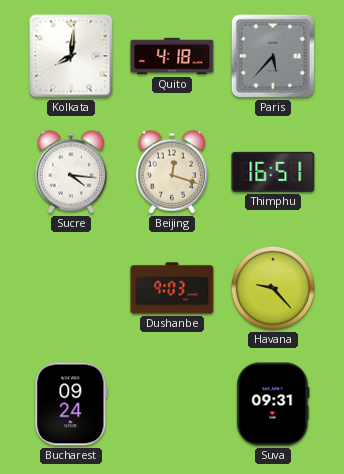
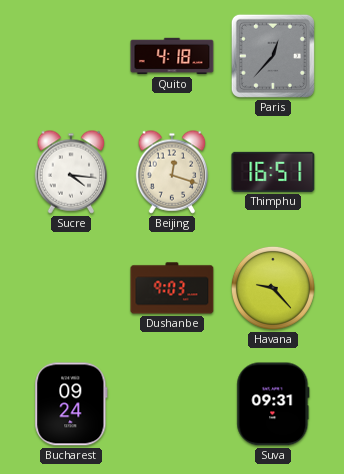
Kolkata: 8:01 -> none
Paris: 5:37 -> 12:37
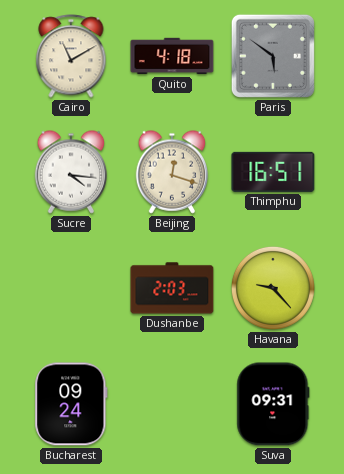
Cairo: none -> 11:10
Paris: 12:37 -> 5:51
Dushanbe: 9:03 -> 2:03
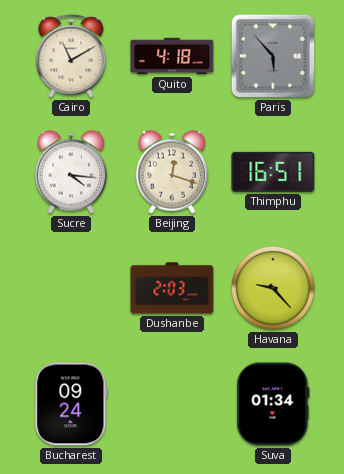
Paris: 5:51 -> 5:53
Suva: 09:31 -> 01:34
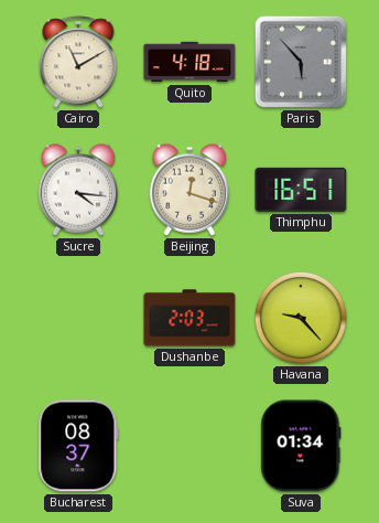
Bucharest: 09:24 -> 08:37
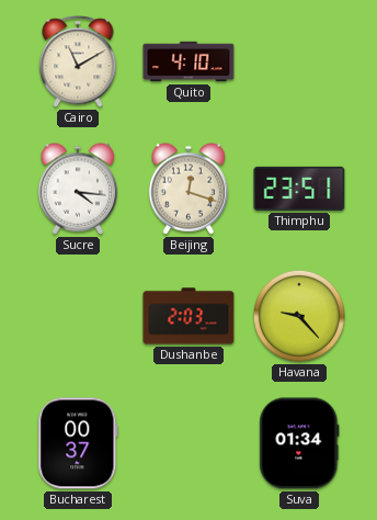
Quito: 4:18 -> 4:10
Paris: 5:53 -> none
Thimphu: 16:51 -> 23:51
Bucharest: 08:37 -> 00:37
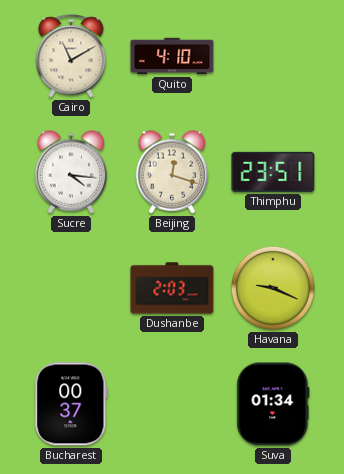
Havana: 9:23 -> 9:19
